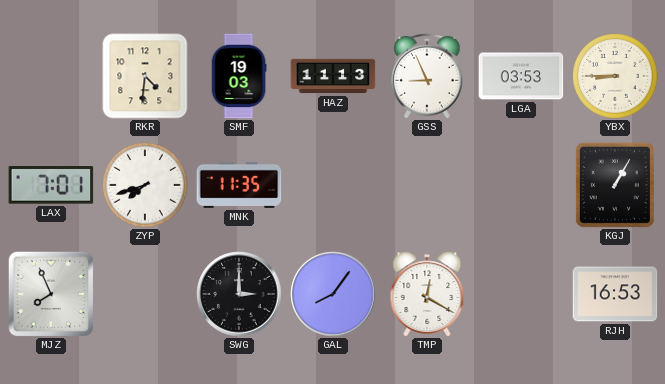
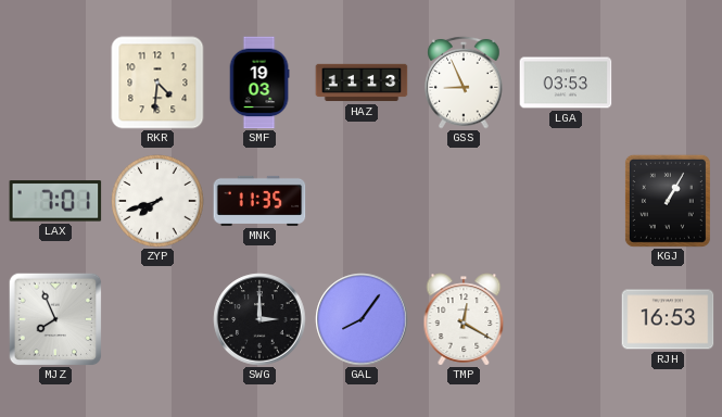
YBX: 8:45 -> none
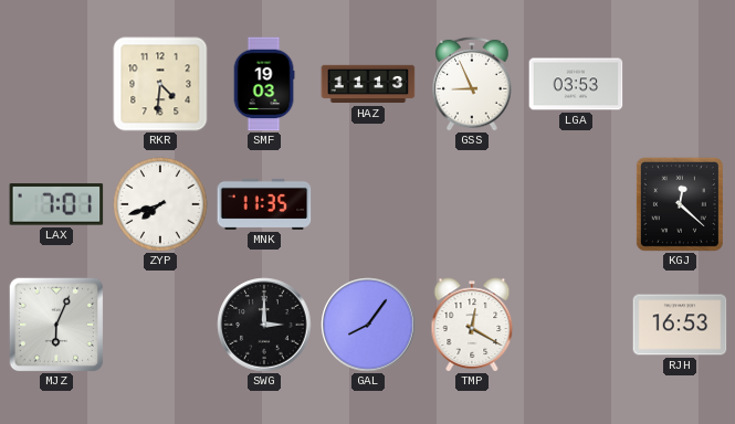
KGJ: 1:05 -> 12:22
MJZ: 7:56 -> 6:04
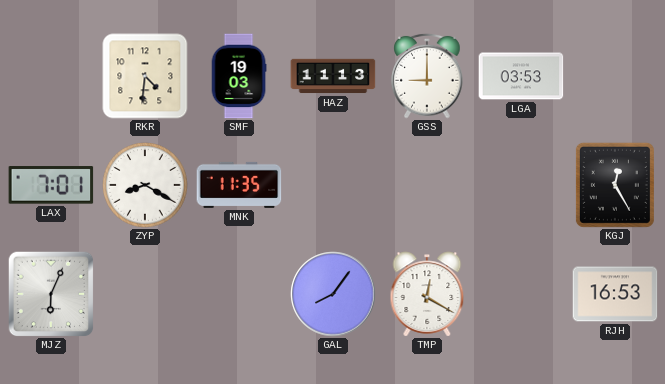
GSS: 8:56 -> 9:00
ZYP: 7:42 -> 8:20
KGJ: 12:22 -> 12:25
SWG: 3:00 -> none
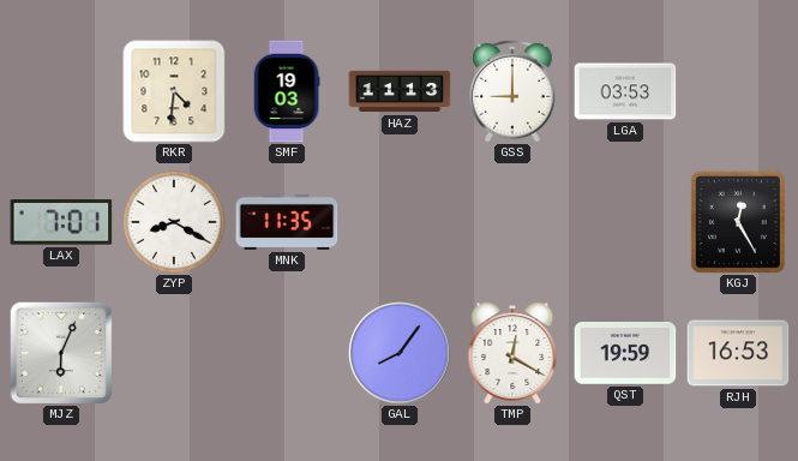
QST: none -> 19:59
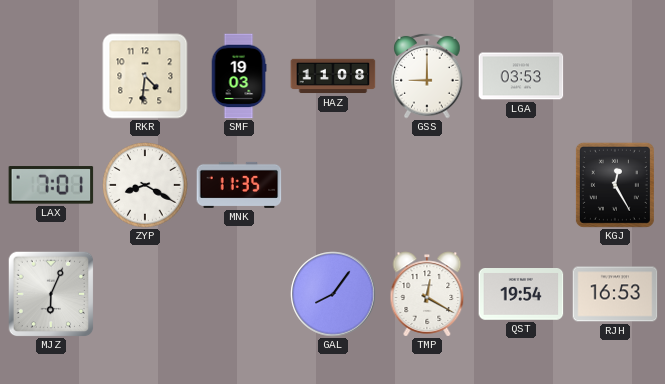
HAZ: 11:13 -> 11:08
QST: 19:59 -> 19:54
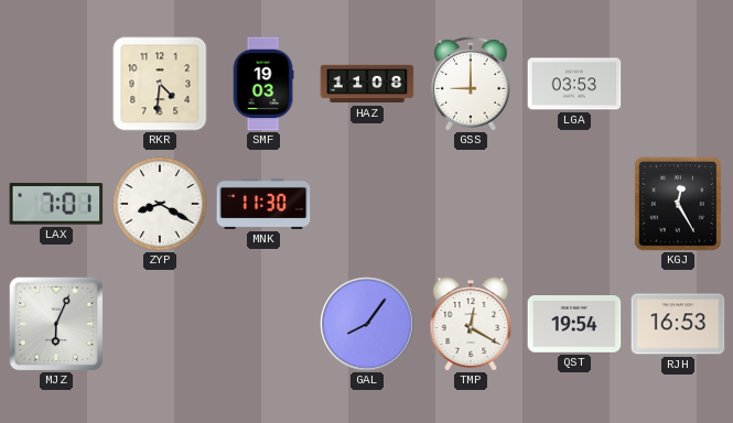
MNK: 11:35 -> 11:30
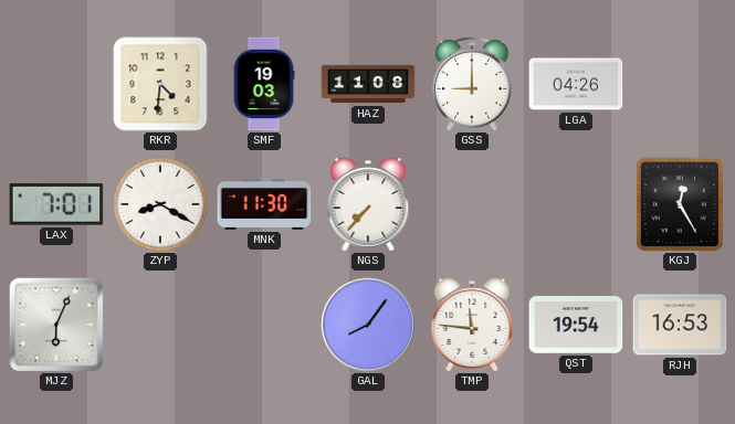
LGA: 03:53 -> 04:26
NGS: none -> 7:37
TMP: 12:20 -> 11:46
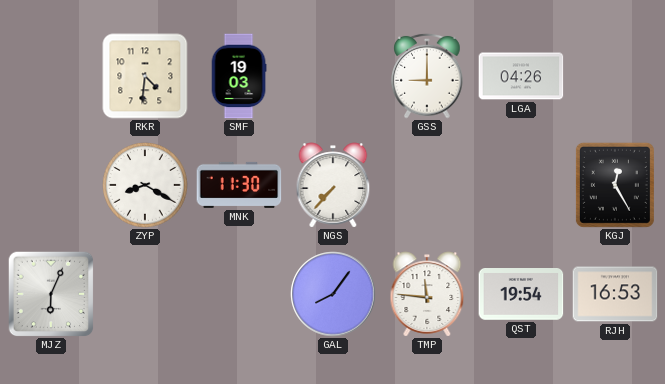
HAZ: 11:08 -> none
LAX: 7:01 -> none
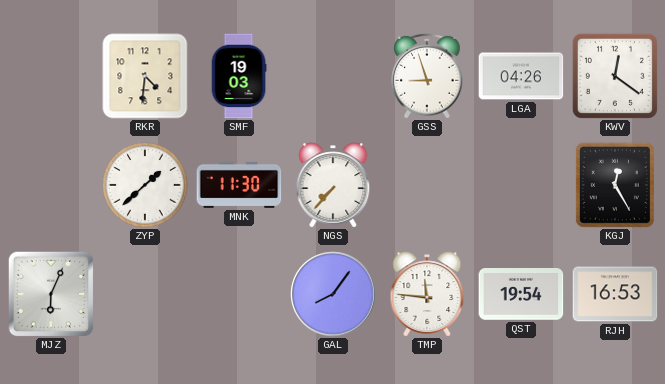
GSS: 9:00 -> 8:57
KWV: none -> 12:21
ZYP: 8:20 -> 1:38
